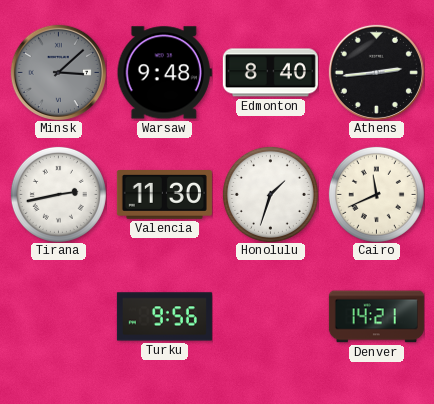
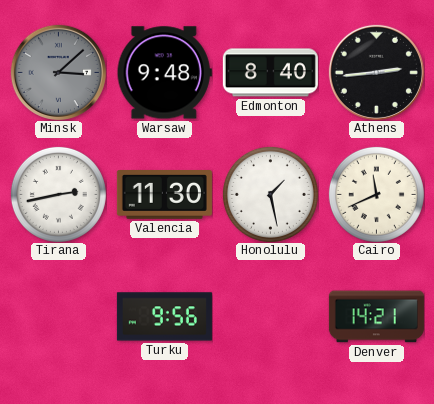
Honolulu: 1:33 -> 1:28
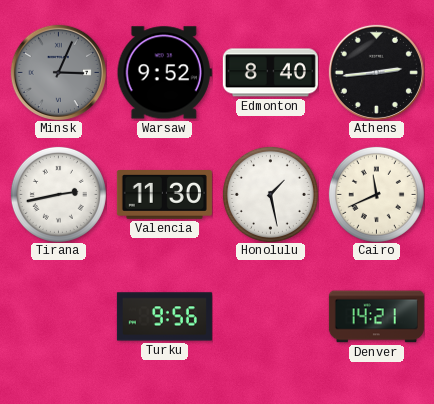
Minsk: 3:08 -> 3:04
Warsaw: 9:48 -> 9:52
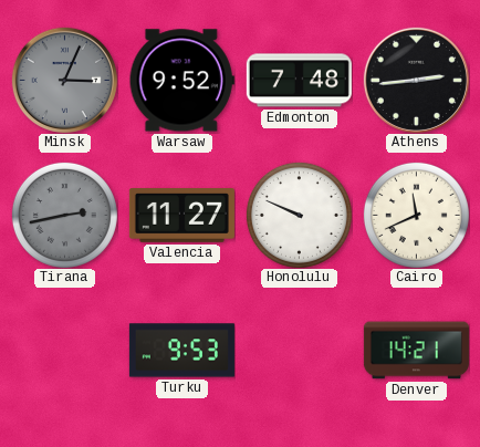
Edmonton: 8:40 -> 7:48
Tirana dial: white -> grey
Valencia: 11:30 -> 11:27
Honolulu: 1:28 -> 9:49
Turku: 9:56 -> 9:53
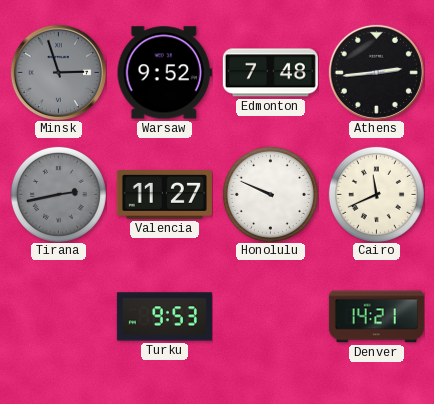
Minsk: 3:04 -> 2:57
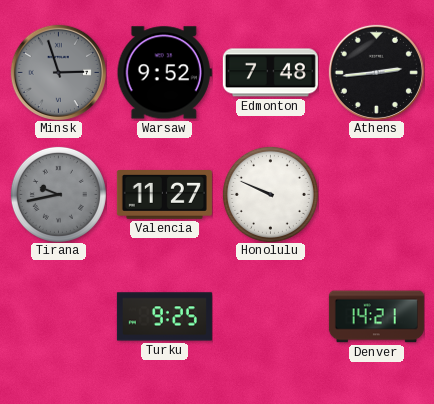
Tirana: 2:43 -> 9:43
Cairo: 11:41 -> none
Turku: 9:53 -> 9:25
